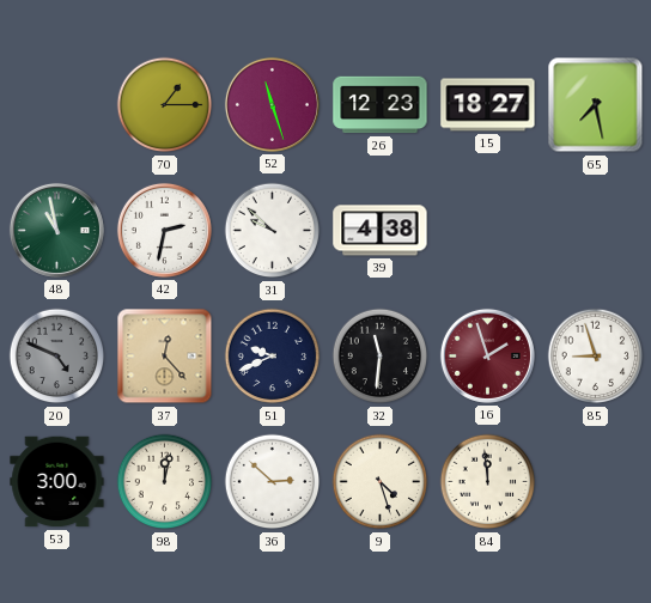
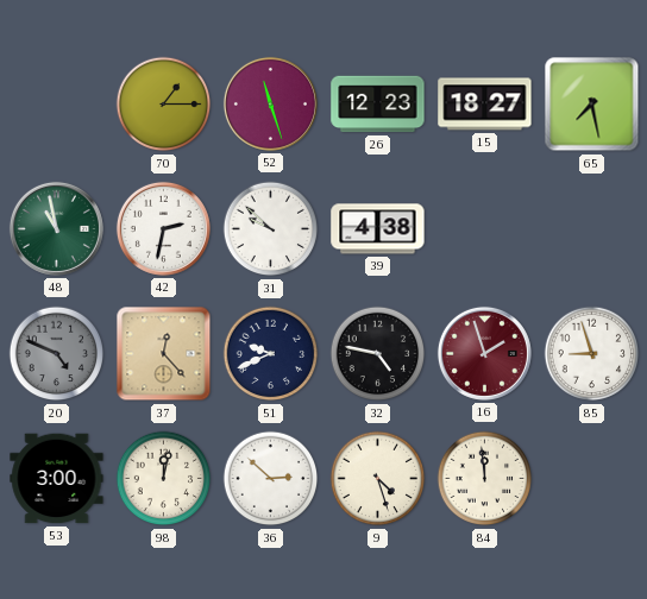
32: 11:31 -> 4:47
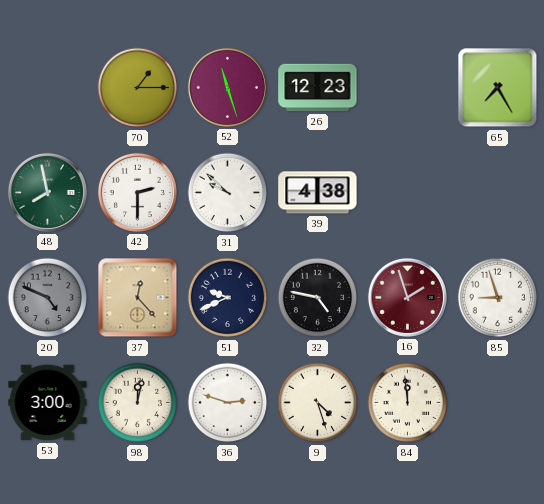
15: 18:27 -> none
65: 7:28 -> 7:25
48: 10:58 -> 7:58
42: 2:32 -> 2:30
36: 2:52 -> 2:48
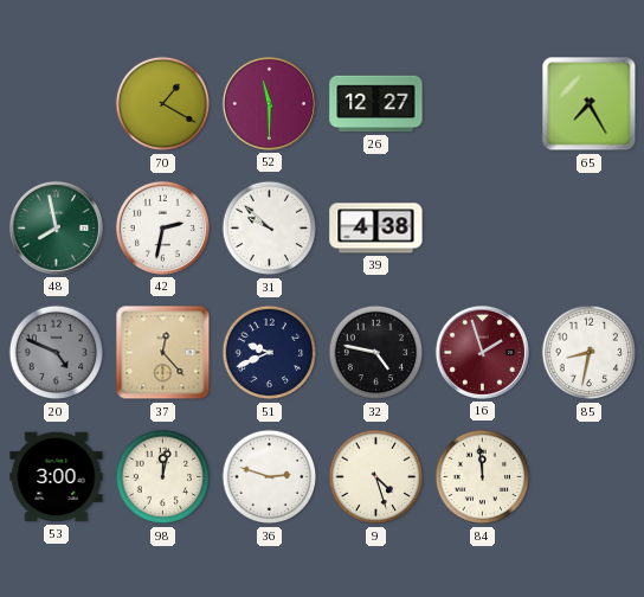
70: 1:15 -> 1:20
52: 11:27 -> 11:30
26: 12:23 -> 12:27
42: 2:30 -> 2:32
85: 8:57 -> 8:32
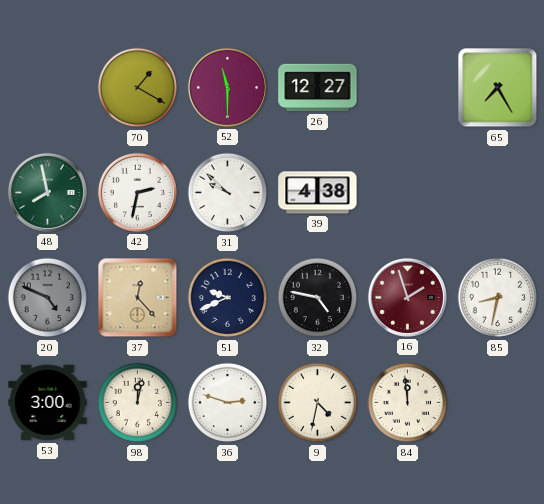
9: 4:27 -> 4:32
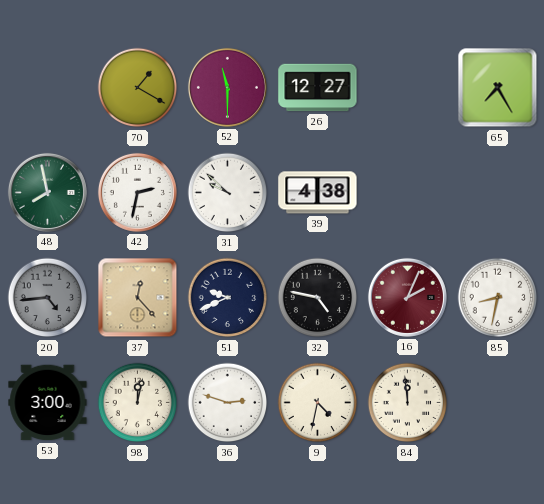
20: 4:49 -> 4:44
16: 1:57 -> 2:04
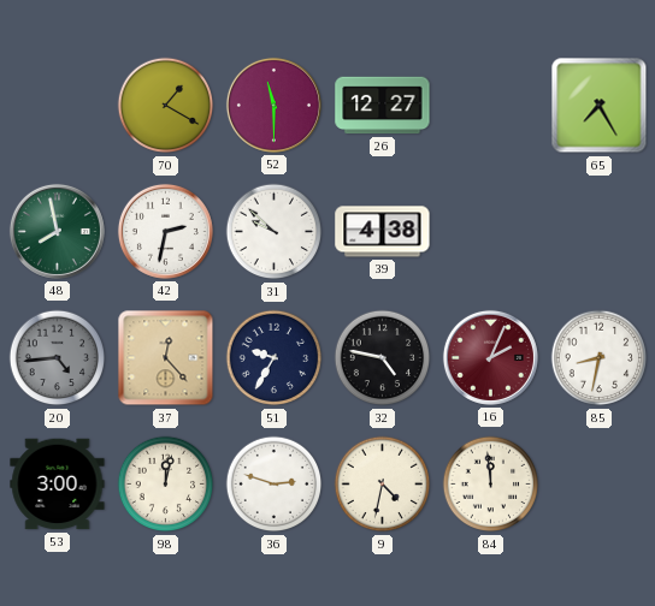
51: 9:41 -> 9:35
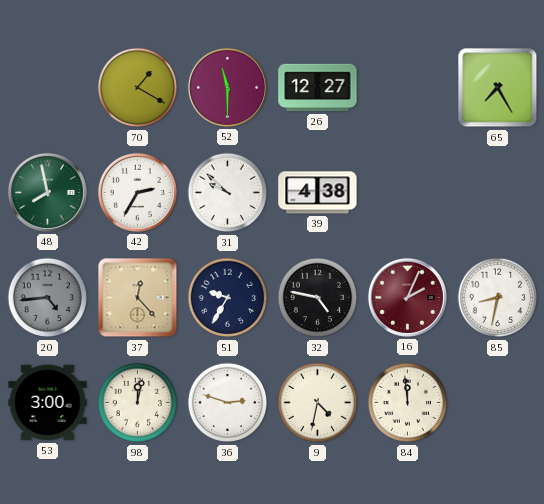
42: 2:32 -> 2:35
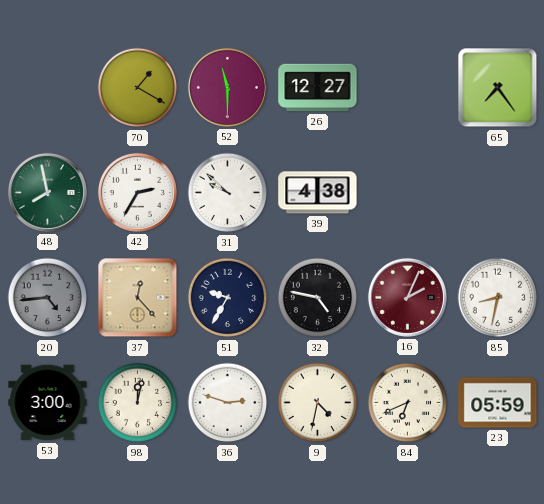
65: 7:25 -> 7:24
84: 11:59 -> 6:41
23: none -> 05:59
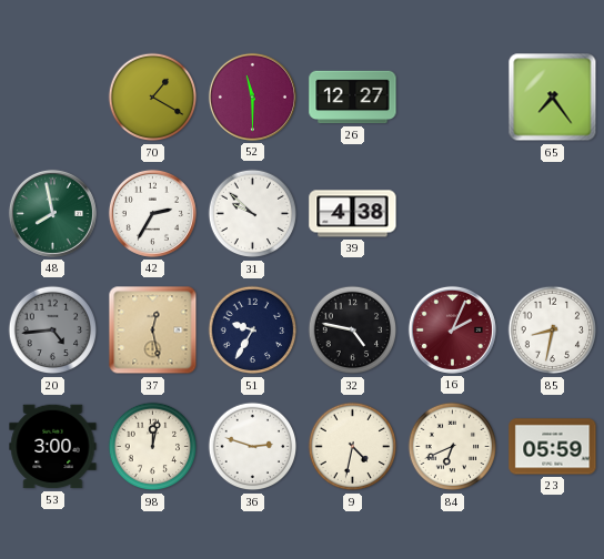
37: 12:23 -> 12:28
